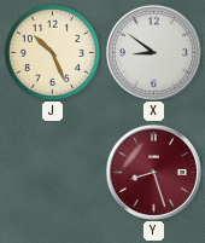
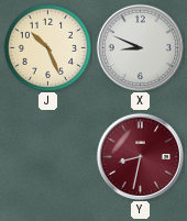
X: 8:51 -> 8:49
Y: 8:27 -> 8:32
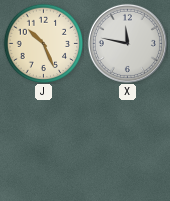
X: 8:49 -> 11:47
Y: 8:32 -> none
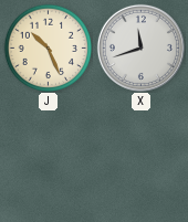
X: 11:47 -> 11:42
